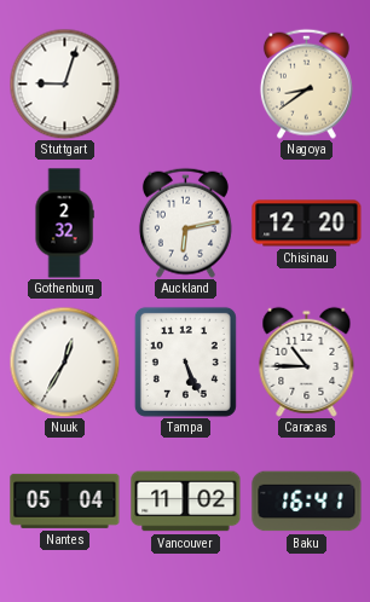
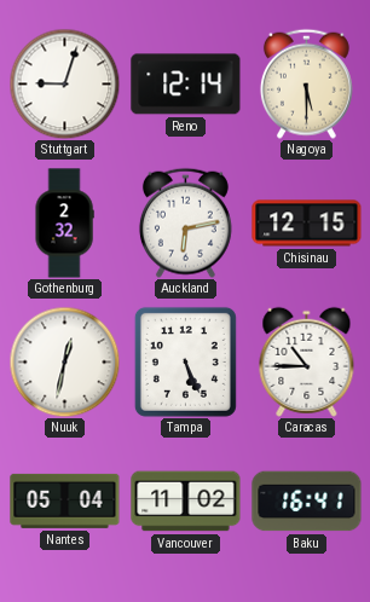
Reno: none -> 12:14
Nagoya: 8:39 -> 5:30
Chisinau: 12:20 -> 12:15
Nuuk: 12:35 -> 12:32
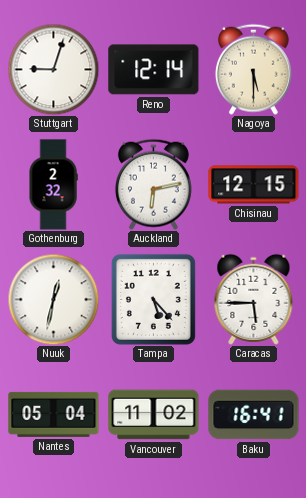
Tampa: 5:26 -> 5:23
Caracas: 10:45 -> 5:45
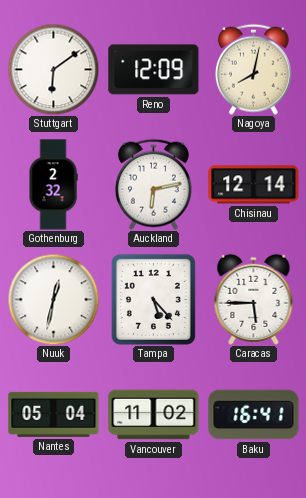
Stuttgart: 9:03 -> 6:09
Reno: 12:14 -> 12:09
Nagoya: 5:30 -> 8:02
Chisinau: 12:15 -> 12:14
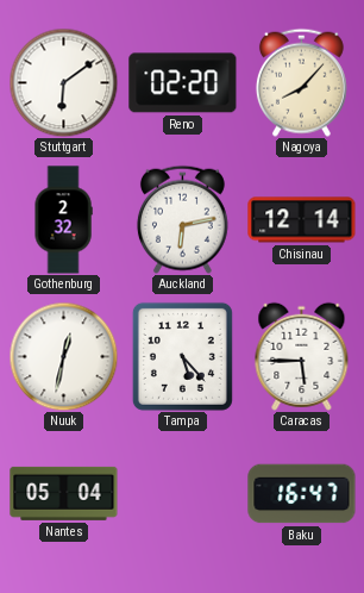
Reno: 12:09 -> 02:20
Nagoya: 8:02 -> 8:07
Vancouver: 11:02 -> none
Baku: 16:41 -> 16:47
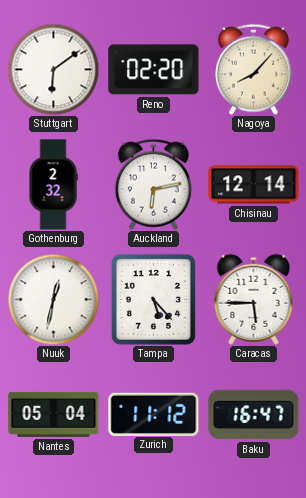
Zurich: none -> 11:12
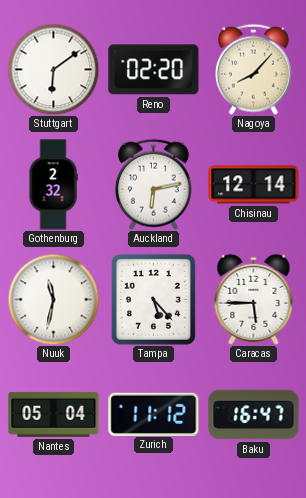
Nuuk: 12:32 -> 11:32
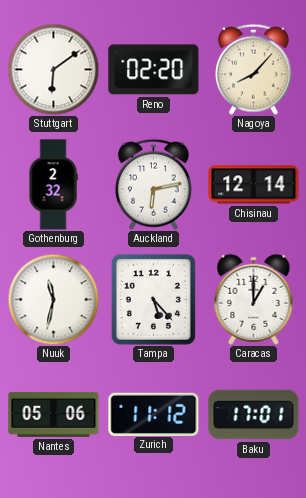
Caracas: 5:45 -> 1:00
Nantes: 05:04 -> 05:06
Baku: 16:47 -> 17:01
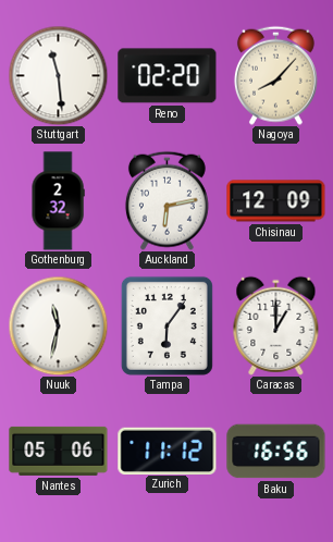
Stuttgart: 6:09 -> 11:29
Chisinau: 12:14 -> 12:09
Tampa: 5:23 -> 6:06
Baku: 17:01 -> 16:56
